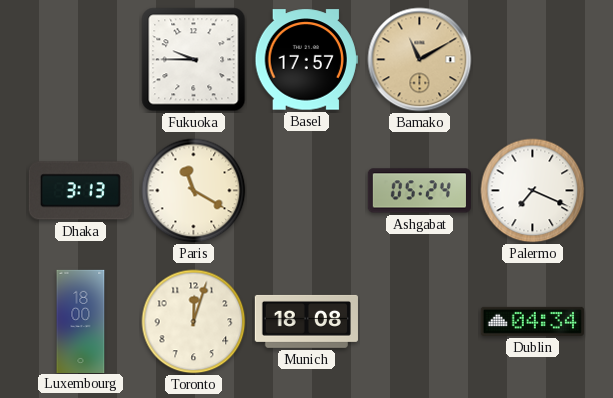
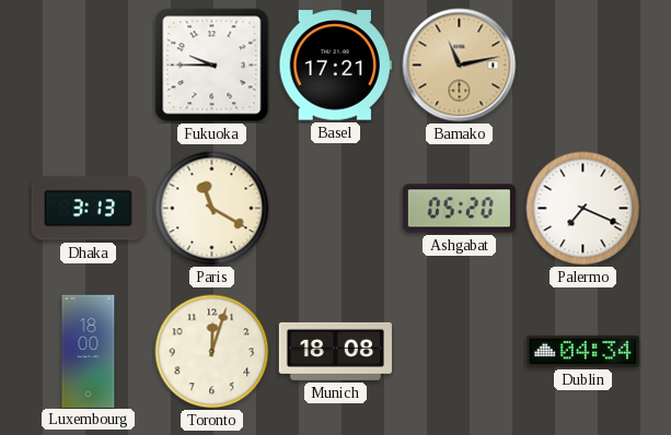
Basel: 17:57 -> 17:21
Bamako: 11:10 -> 11:13
Ashgabat: 05:24 -> 05:20
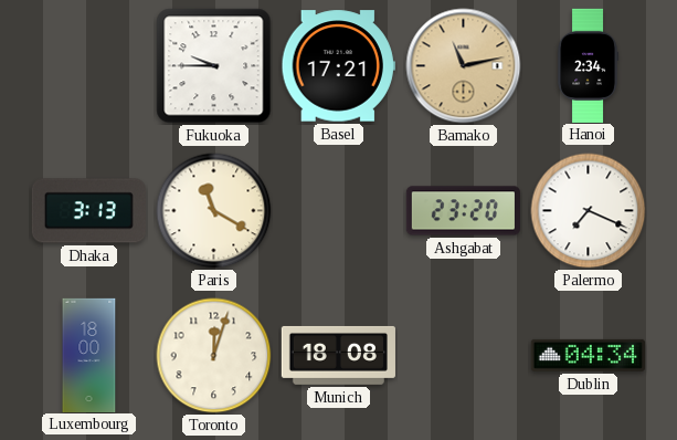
Hanoi: none -> 2:34
Ashgabat: 05:20 -> 23:20
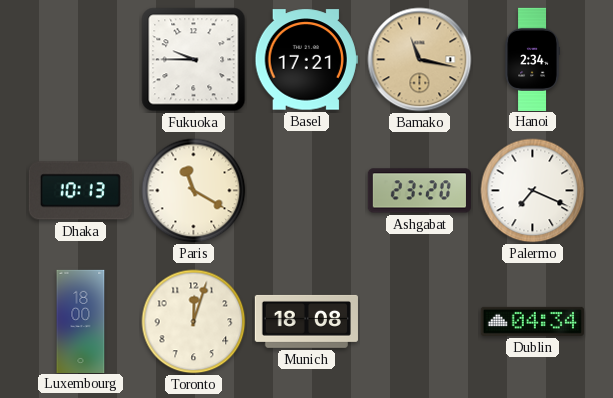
Bamako: 11:13 -> 11:17
Dhaka: 3:13 -> 10:13
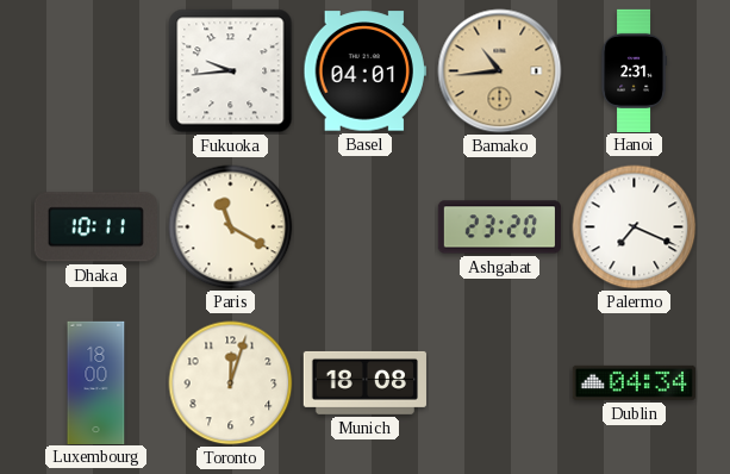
Fukuoka: 9:45 -> 9:44
Basel: 17:21 -> 04:01
Bamako: 11:17 -> 10:44
Hanoi: 2:34 -> 2:31
Dhaka: 10:13 -> 10:11
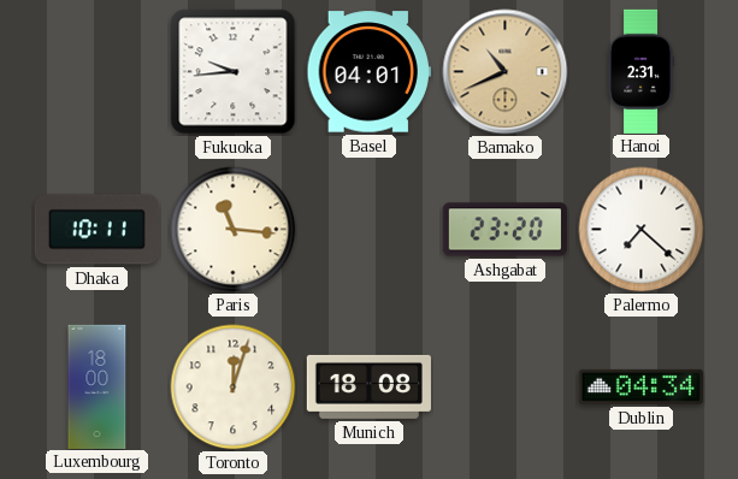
Bamako: 10:44 -> 10:41
Paris: 11:20 -> 11:16
Palermo: 7:19 -> 7:22
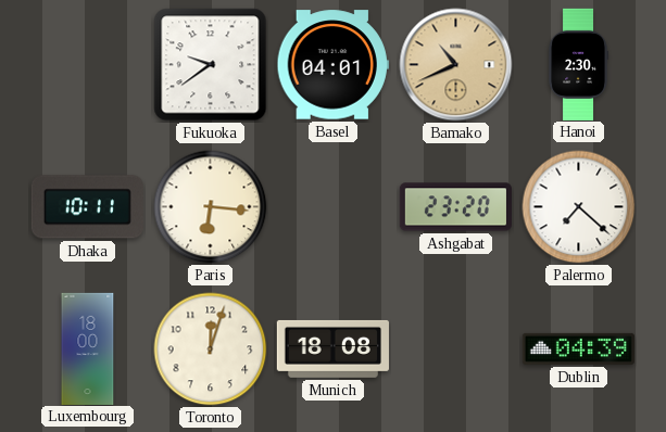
Fukuoka: 9:44 -> 9:39
Hanoi: 2:31 -> 2:30
Paris: 11:16 -> 6:16
Dublin: 04:34 -> 04:39
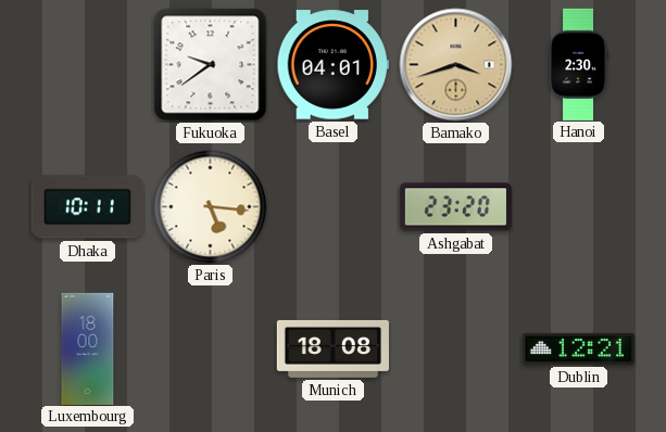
Bamako: 10:41 -> 3:42
Paris: 6:16 -> 5:16
Palermo: 7:22 -> none
Toronto: 12:03 -> none
Dublin: 04:39 -> 12:21
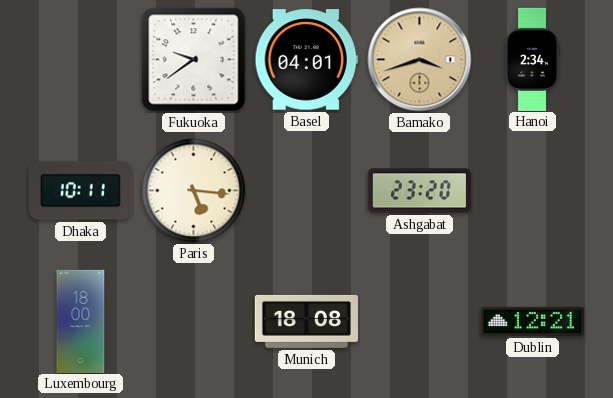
Hanoi: 2:30 -> 2:34
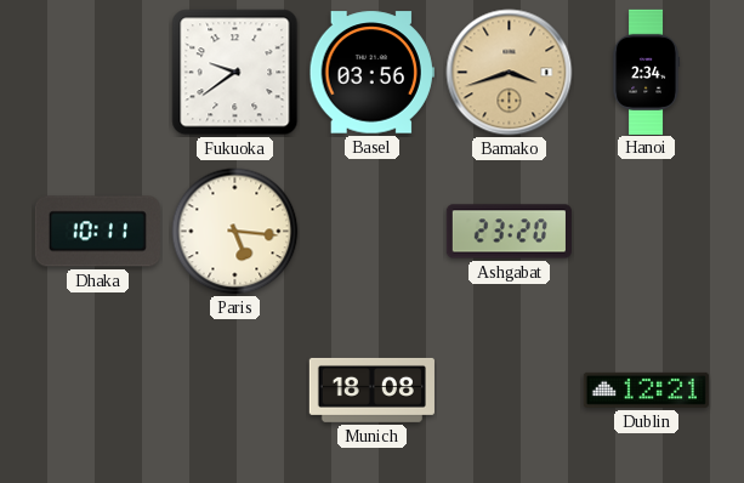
Basel: 04:01 -> 03:56
Luxembourg: 18:00 -> none
